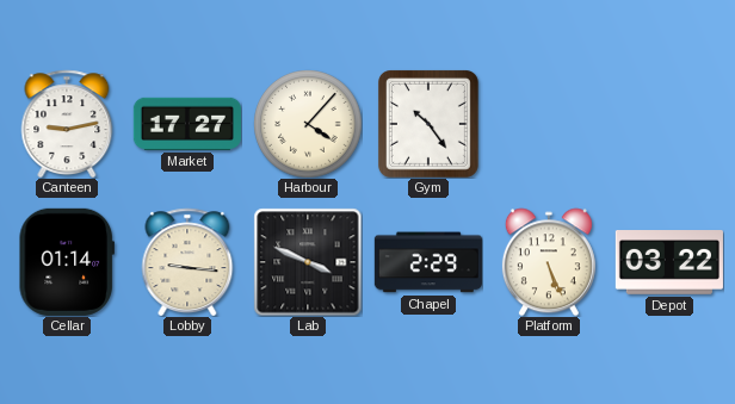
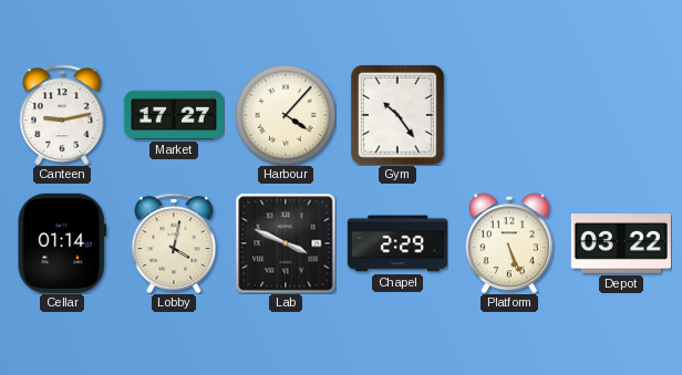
Lobby: 9:16 -> 4:02
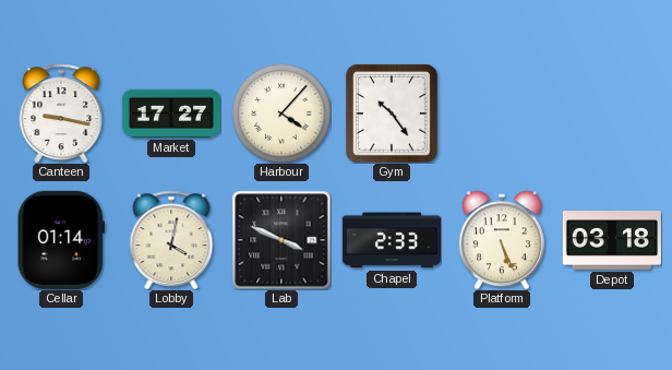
Canteen: 9:13 -> 9:17
Chapel: 2:29 -> 2:33
Depot: 03:22 -> 03:18
